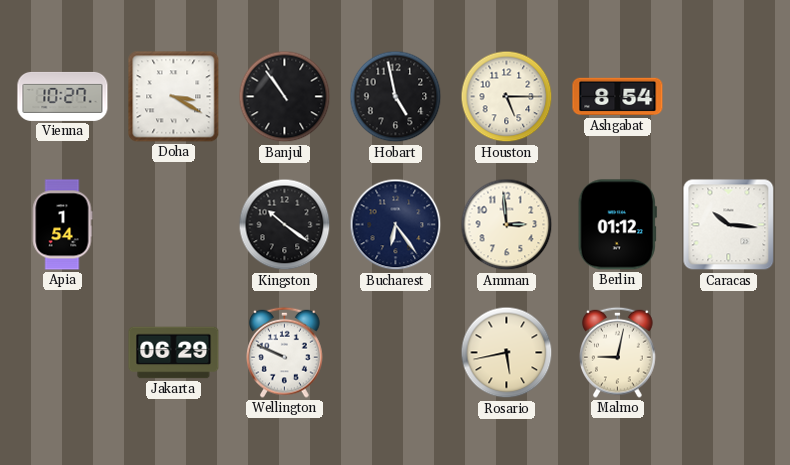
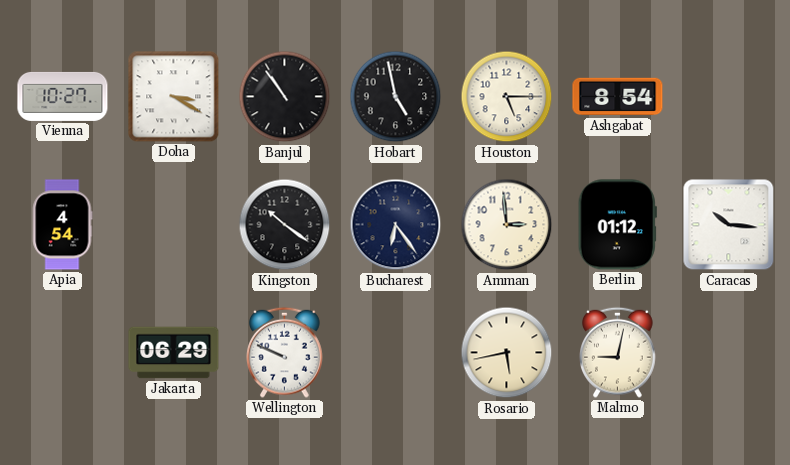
Apia: 1:54 -> 4:54
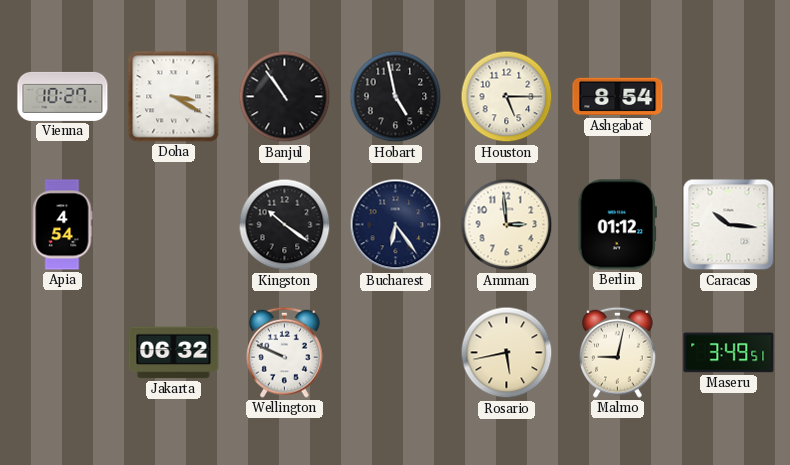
Jakarta: 06:29 -> 06:32
Maseru: none -> 3:49
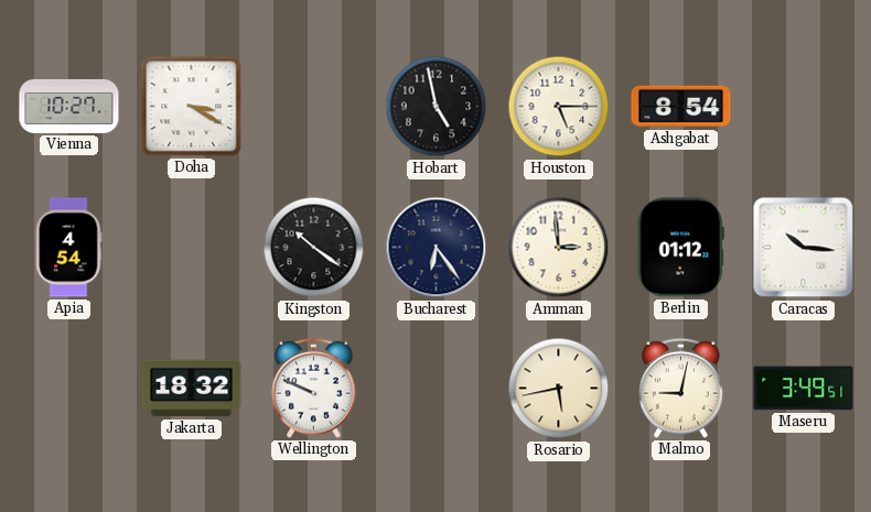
Banjul: 10:54 -> none
Jakarta: 06:32 -> 18:32
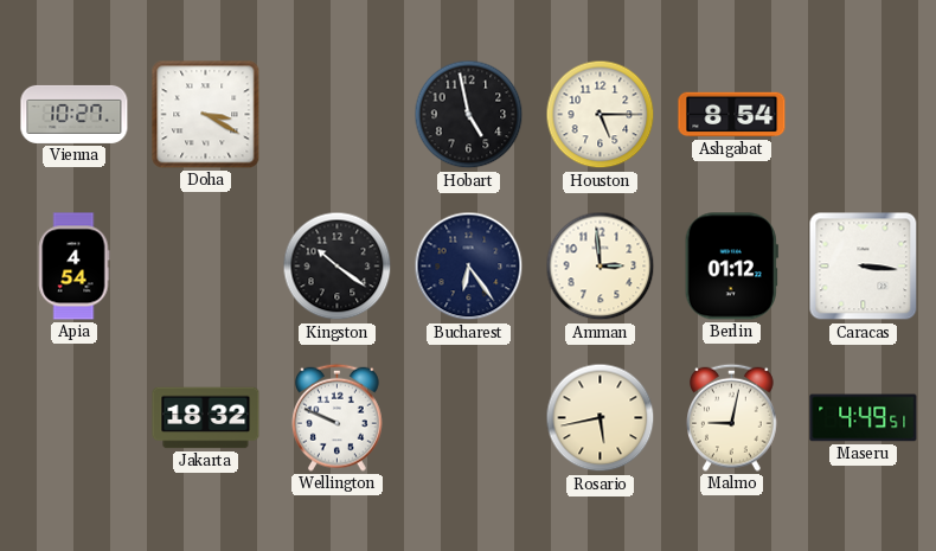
Caracas: 10:16 -> 3:16
Maseru: 3:49 -> 4:49
